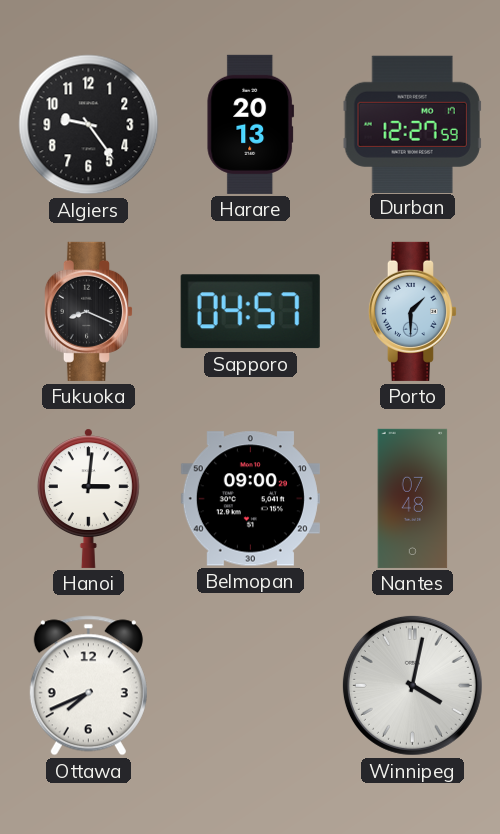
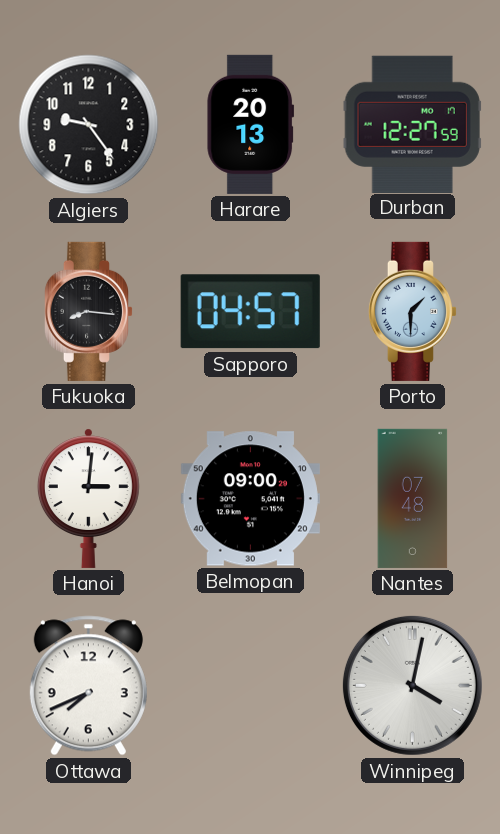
Fukuoka: 8:19 -> 8:16
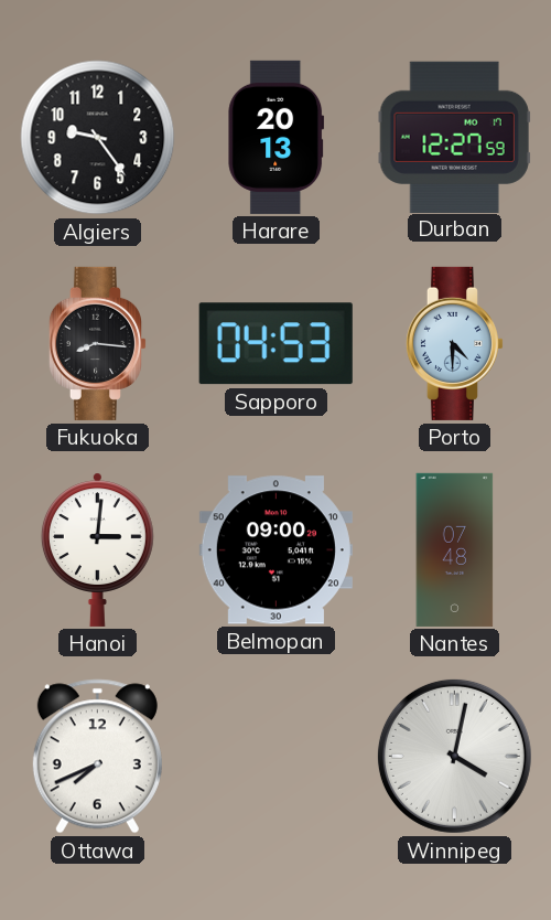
Sapporo: 04:57 -> 04:53
Porto: 1:30 -> 4:30
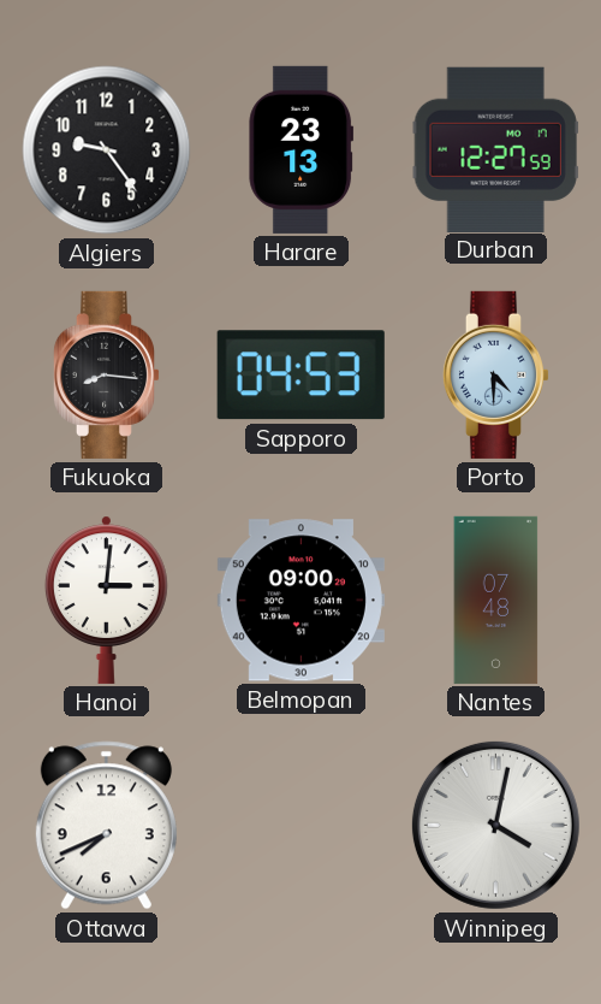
Harare: 20:13 -> 23:13
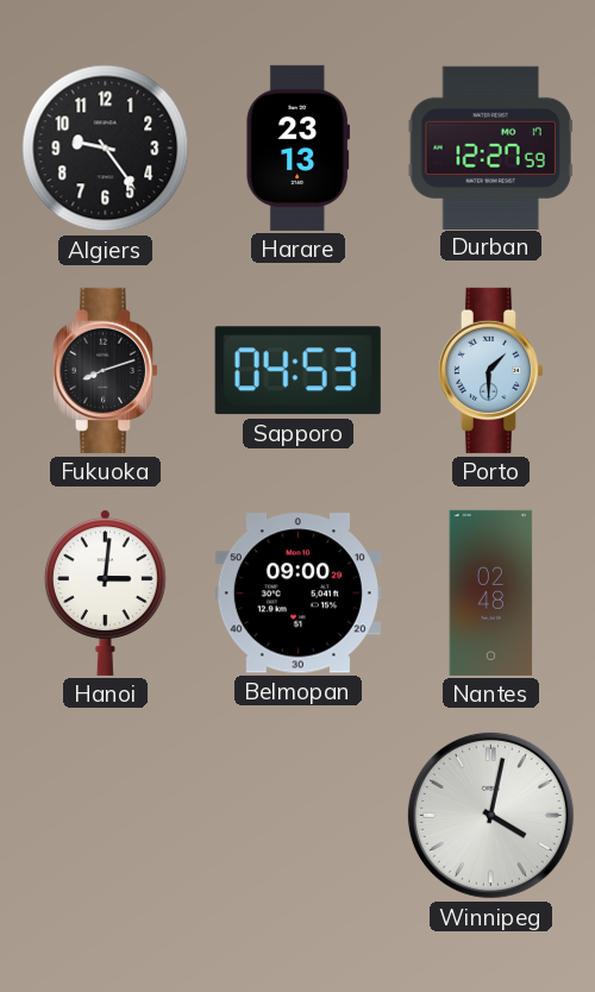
Fukuoka: 8:16 -> 8:12
Porto: 4:30 -> 1:30
Nantes: 07:48 -> 02:48
Ottawa: 7:41 -> none
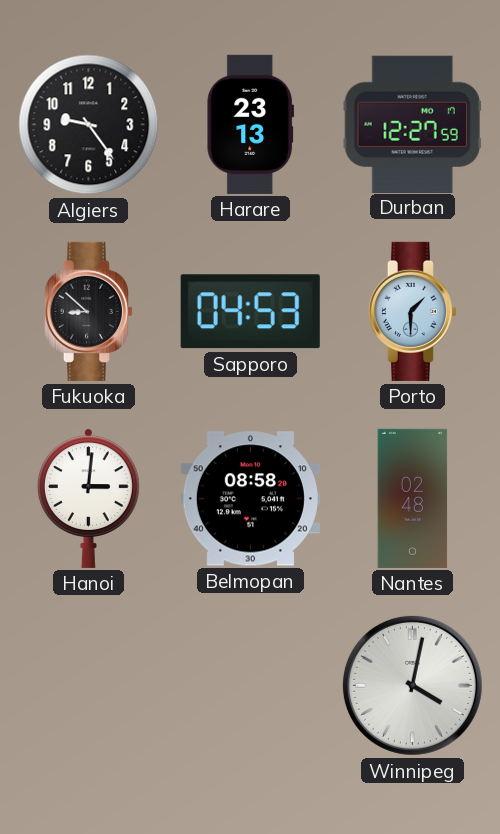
Fukuoka: 8:12 -> 8:52
Belmopan: 09:00 -> 08:58
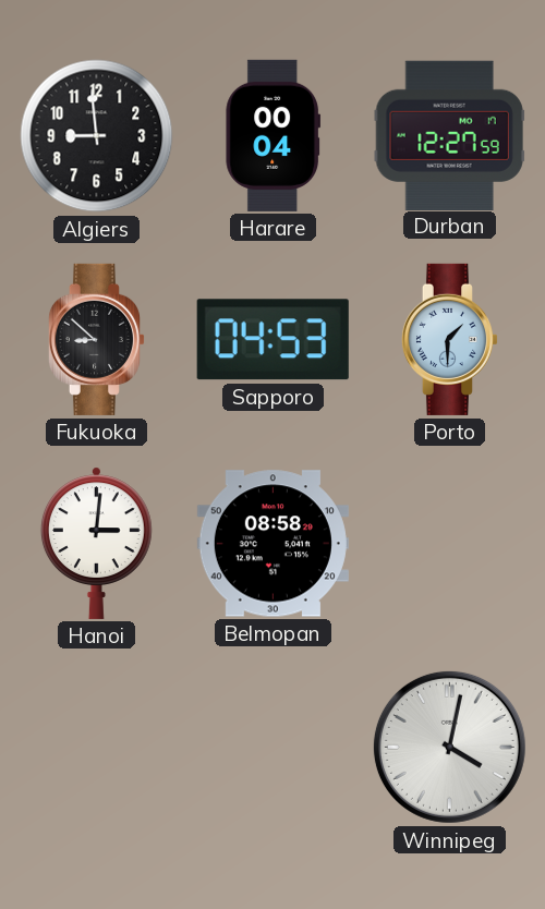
Algiers: 9:24 -> 8:59
Harare: 23:13 -> 00:04
Nantes: 02:48 -> none
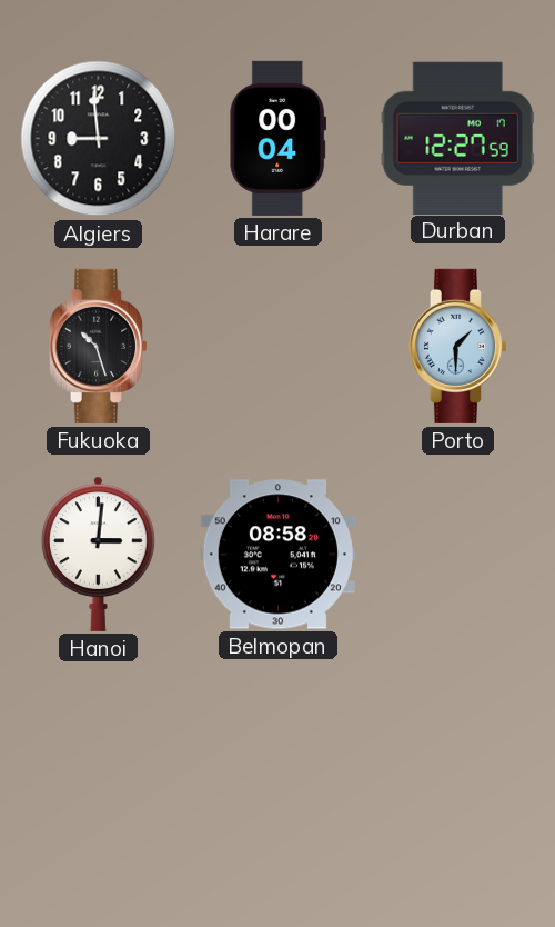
Fukuoka: 8:52 -> 10:27
Sapporo: 04:53 -> none
Winnipeg: 4:02 -> none
